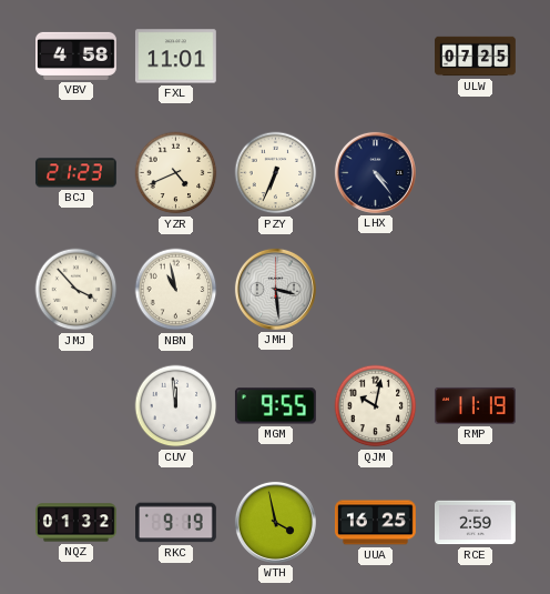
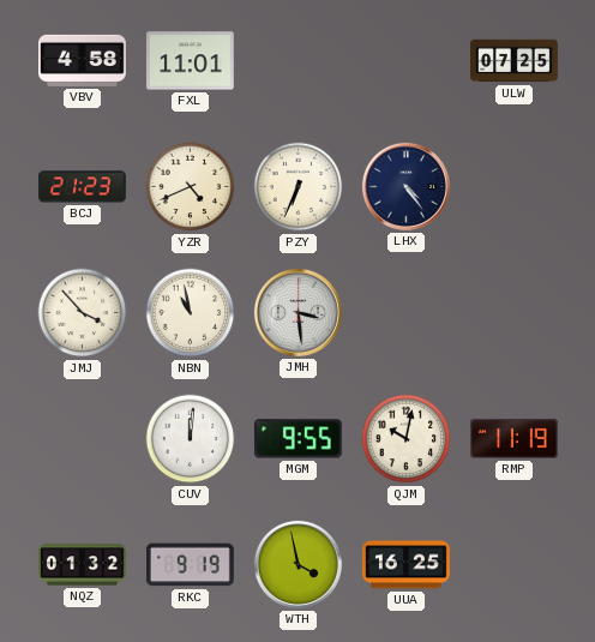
CUV: 11:59 -> 12:01
RCE: 2:59 -> none
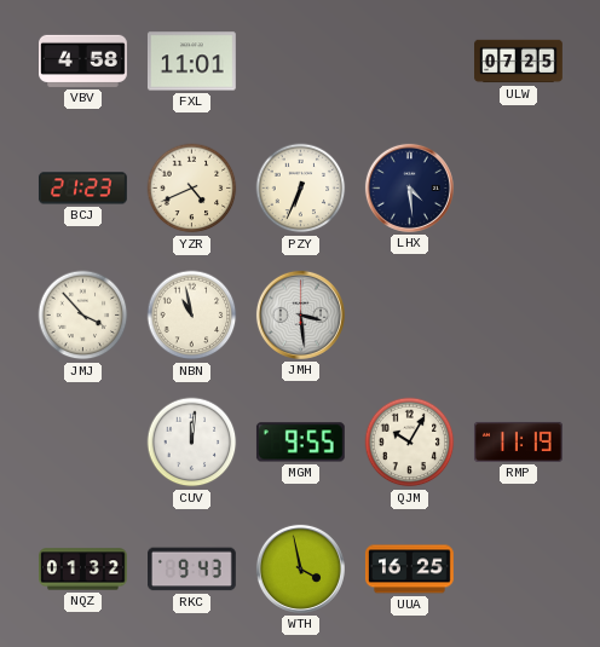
LHX: 4:24 -> 4:29
QJM: 10:02 -> 10:05
RKC: 9:19 -> 9:43
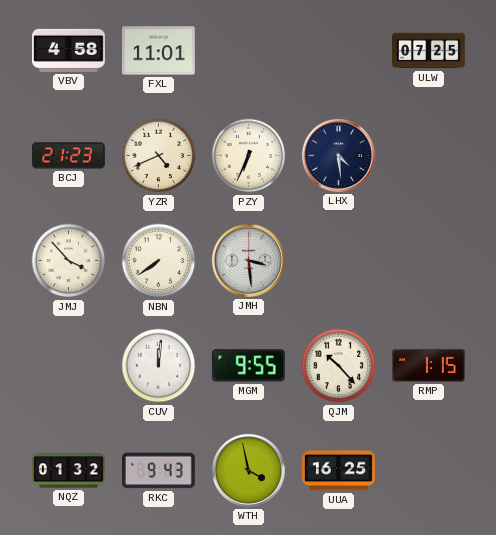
NBN: 10:58 -> 7:39
QJM: 10:05 -> 10:23
RMP: 11:19 -> 1:15
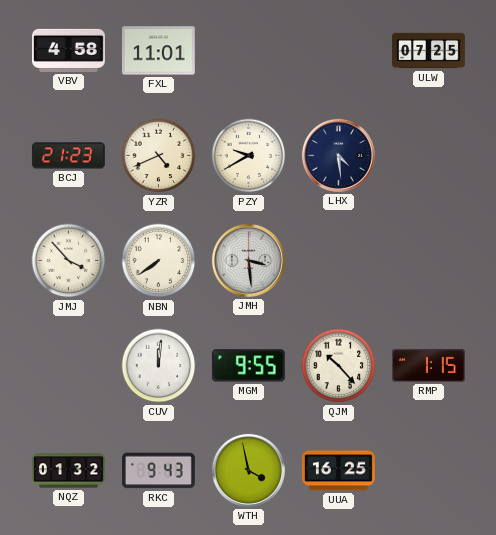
PZY: 6:34 -> 9:40
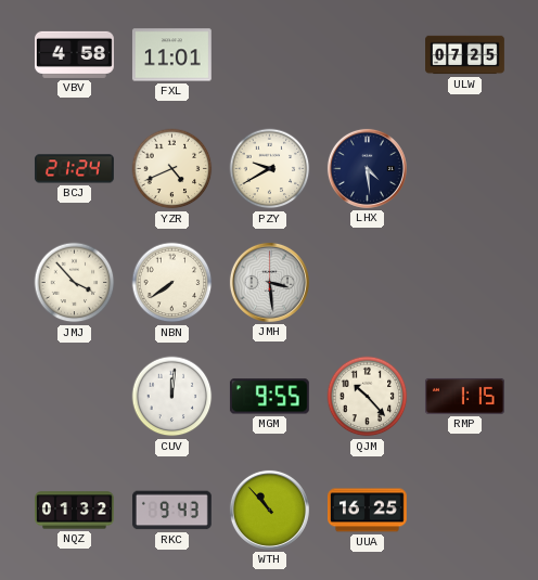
BCJ: 21:23 -> 21:24
WTH: 3:58 -> 10:53
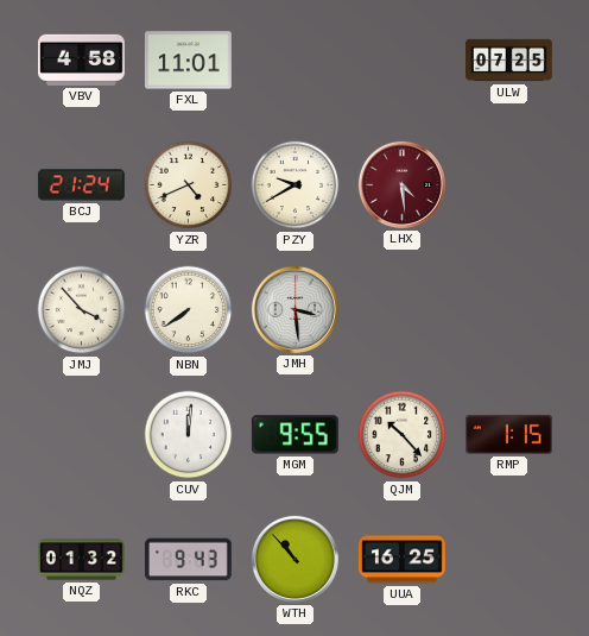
LHX dial: navy -> burgundy
